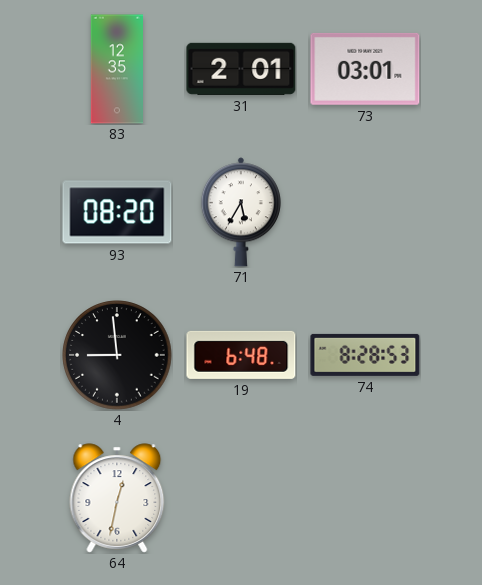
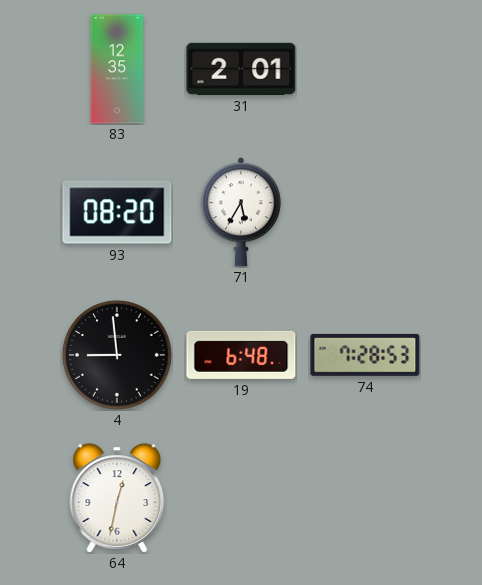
73: 03:01 -> none
74: 8:28 -> 7:28
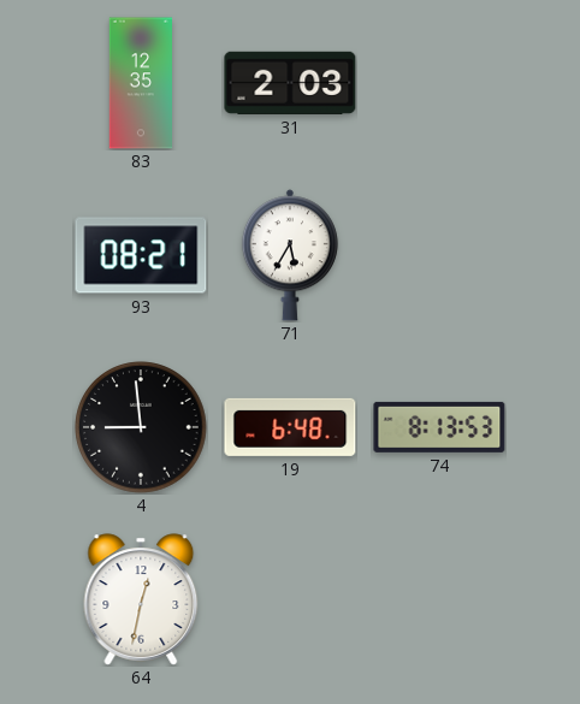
31: 2:01 -> 2:03
93: 08:20 -> 08:21
74: 7:28 -> 8:13
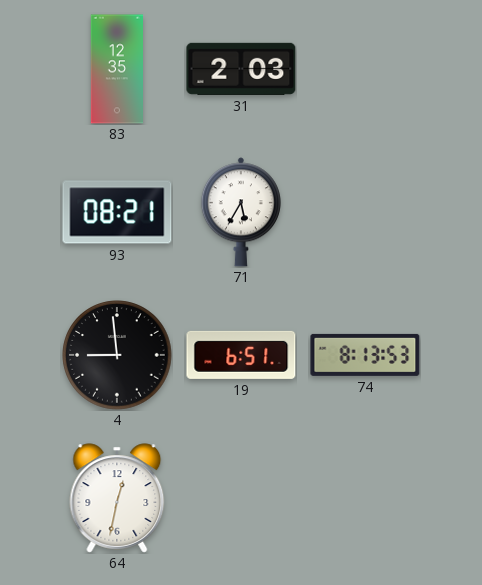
19: 6:48 -> 6:51
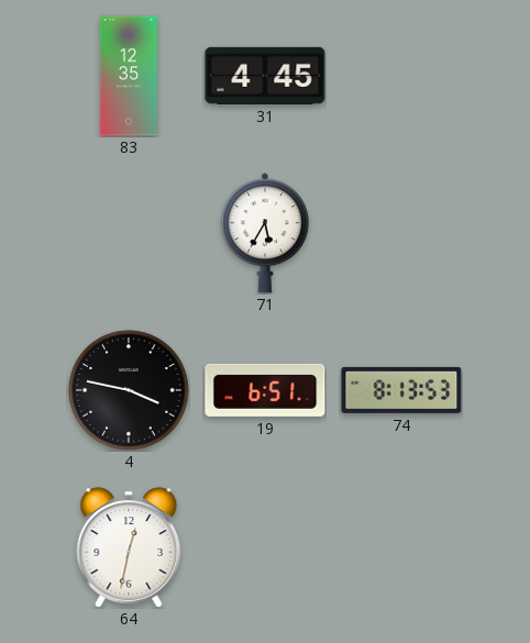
31: 2:03 -> 4:45
93: 08:21 -> none
4: 8:59 -> 3:47
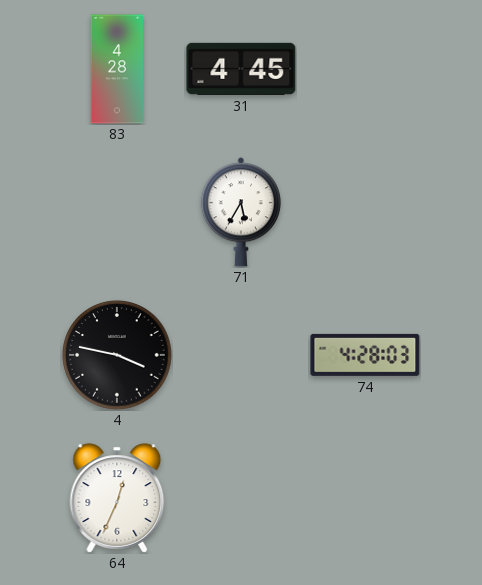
83: 12:35 -> 4:28
19: 6:51 -> none
74: 8:13 -> 4:28
64: 12:32 -> 12:34
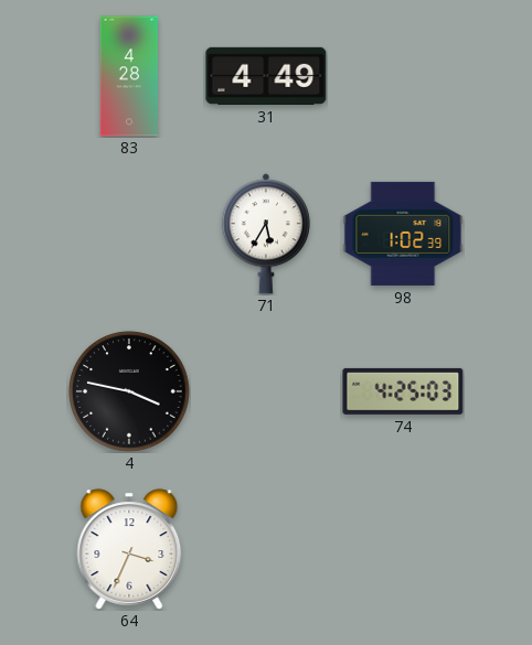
31: 4:45 -> 4:49
98: none -> 1:02
74: 4:28 -> 4:25
64: 12:34 -> 3:34
